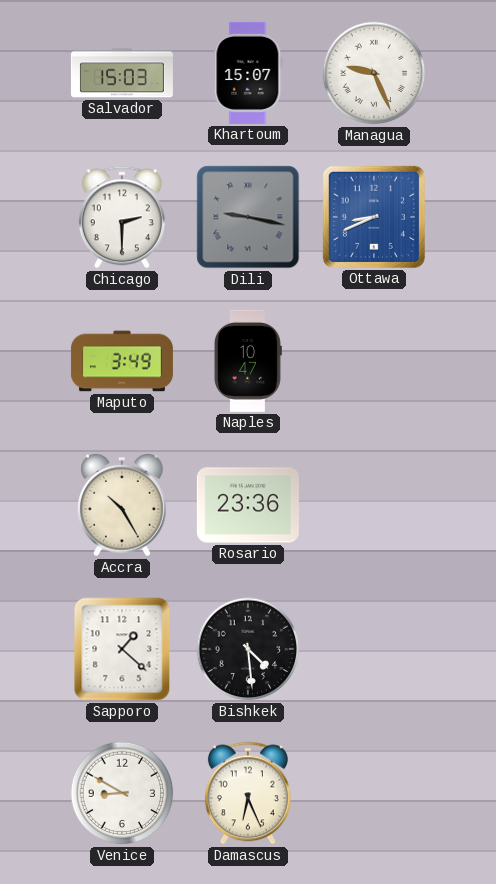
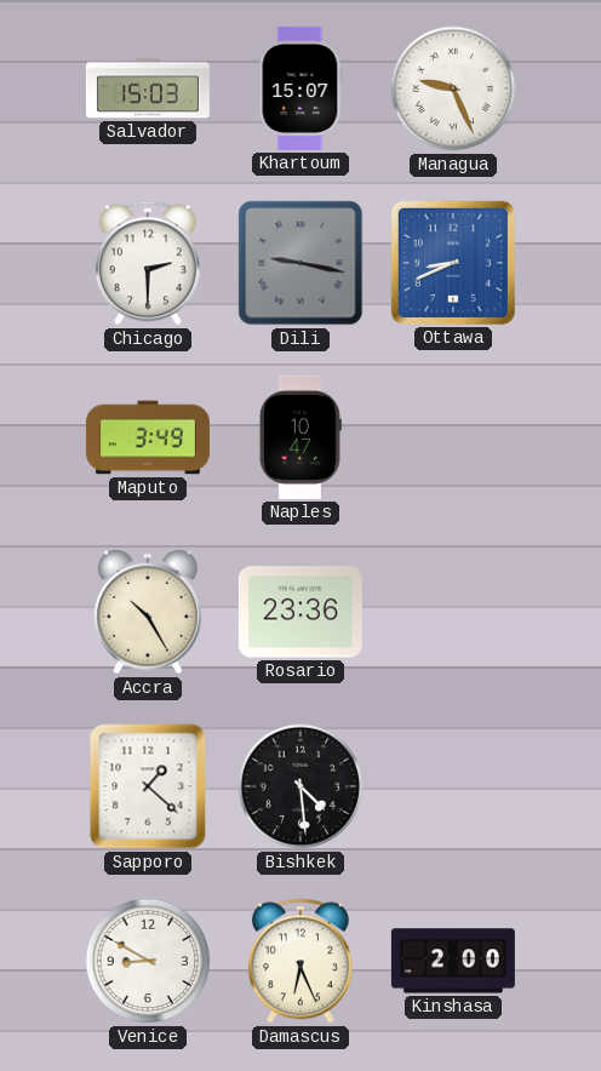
Kinshasa: none -> 2:00
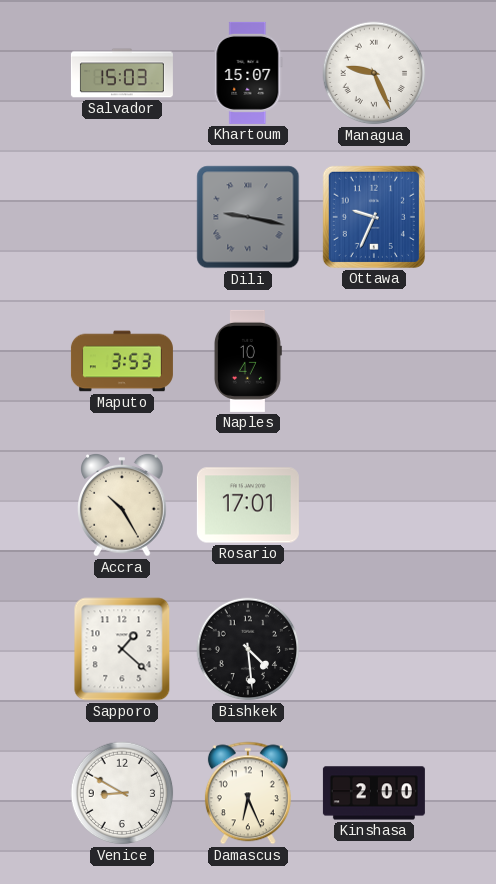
Chicago: 2:30 -> none
Ottawa: 8:41 -> 9:34
Maputo: 3:49 -> 3:53
Rosario: 23:36 -> 17:01
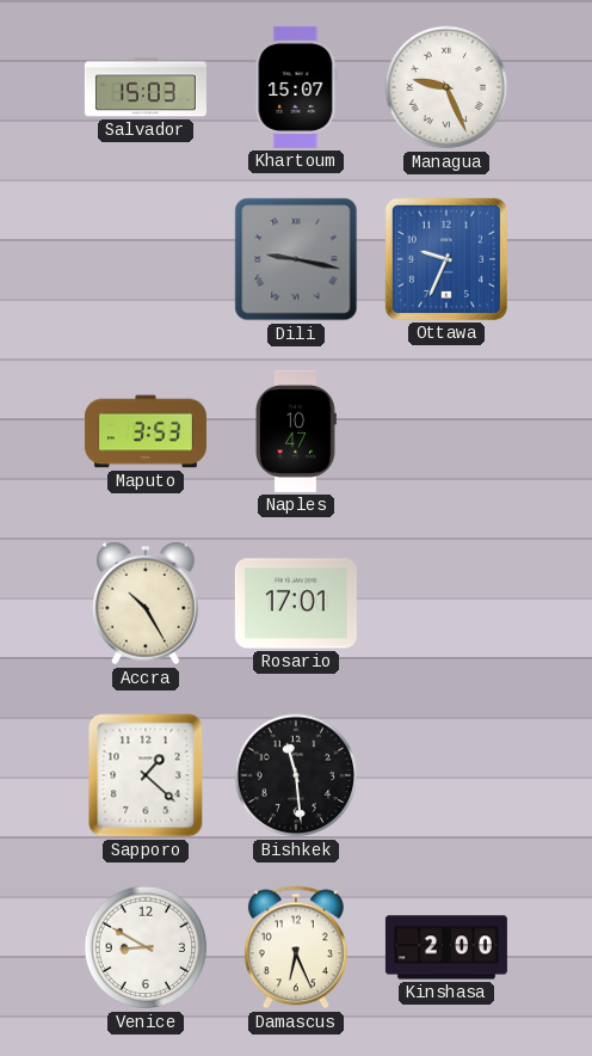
Bishkek: 4:29 -> 11:29
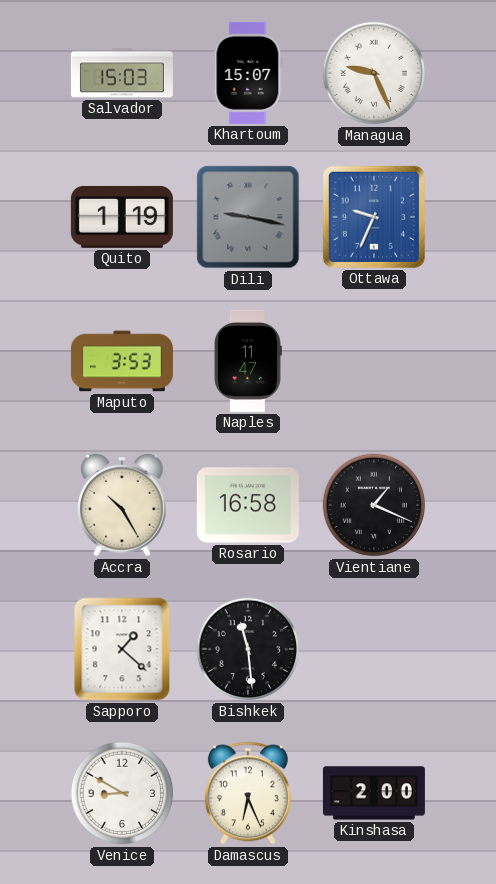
Quito: none -> 1:19
Naples: 10:47 -> 11:47
Rosario: 17:01 -> 16:58
Vientiane: none -> 1:19
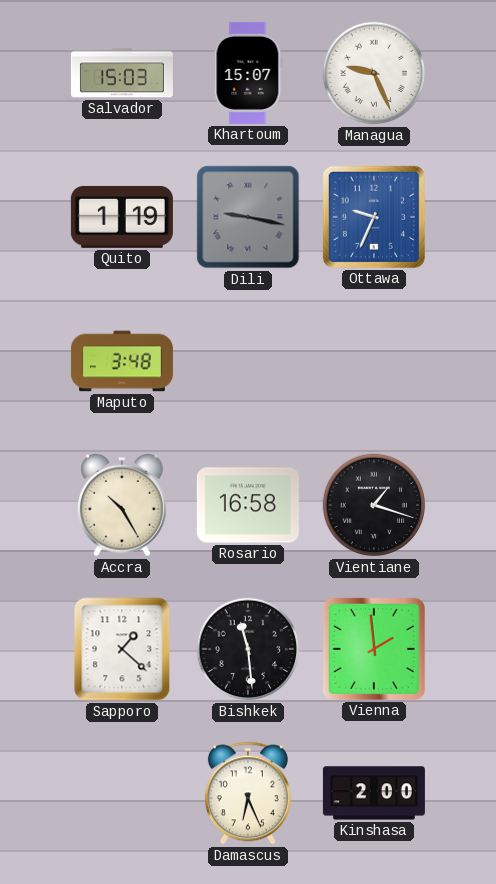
Maputo: 3:53 -> 3:48
Naples: 11:47 -> none
Vientiane: 1:19 -> 1:18
Vienna: none -> 1:59
Venice: 8:50 -> none
